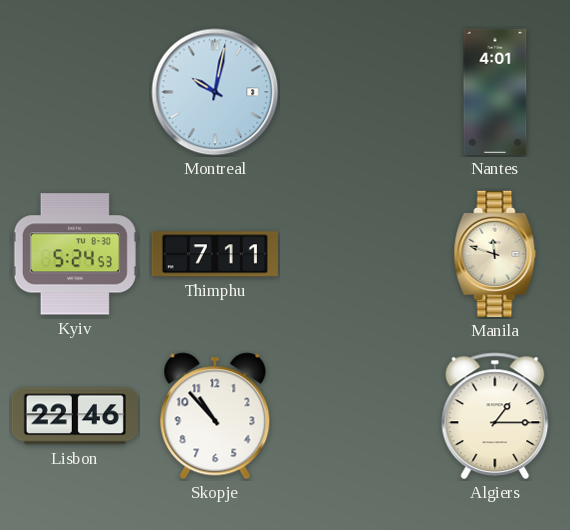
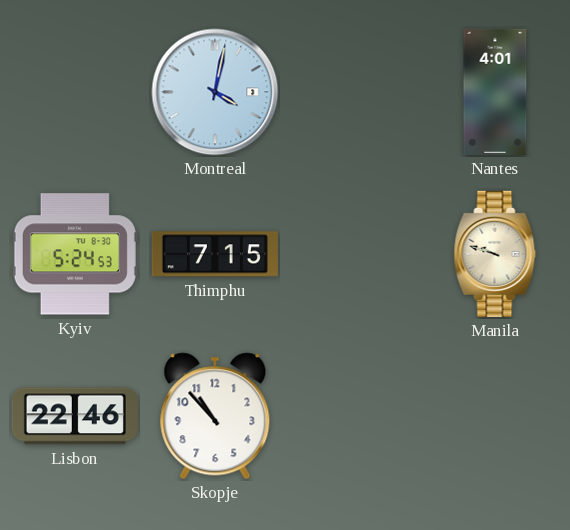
Montreal: 10:02 -> 4:02
Thimphu: 7:11 -> 7:15
Manila: 11:48 -> 9:48
Algiers: 1:15 -> none
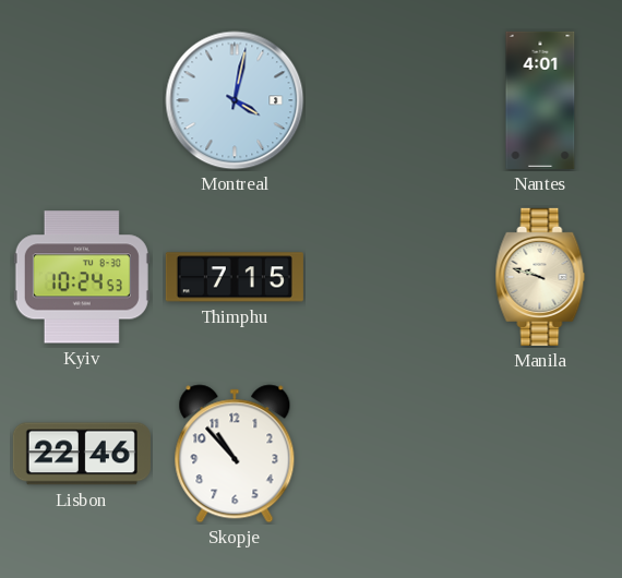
Kyiv: 5:24 -> 10:24
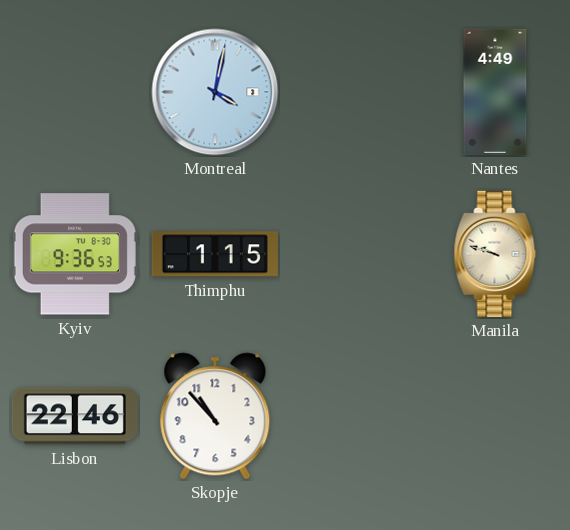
Nantes: 4:01 -> 4:49
Kyiv: 10:24 -> 9:36
Thimphu: 7:15 -> 1:15
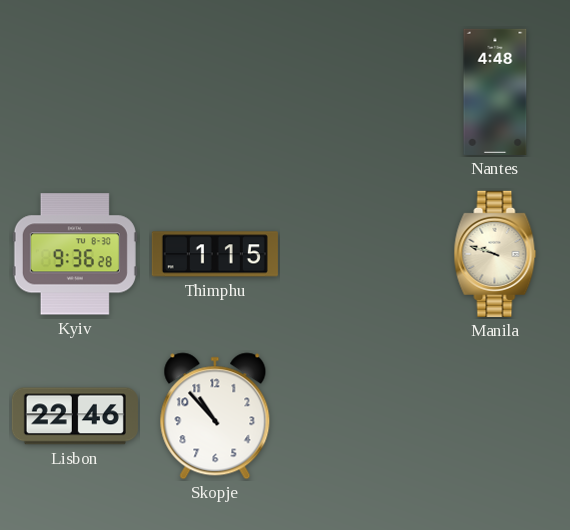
Montreal: 4:02 -> none
Nantes: 4:49 -> 4:48
Kyiv: 9:36:53 -> 9:36:28
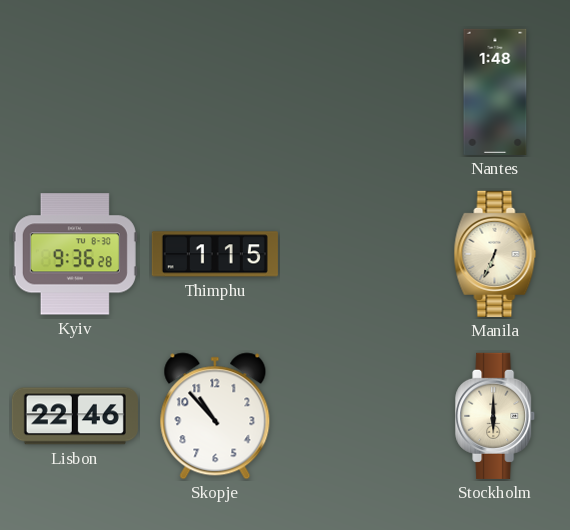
Nantes: 4:48 -> 1:48
Manila: 9:48 -> 6:34
Stockholm: none -> 6:00
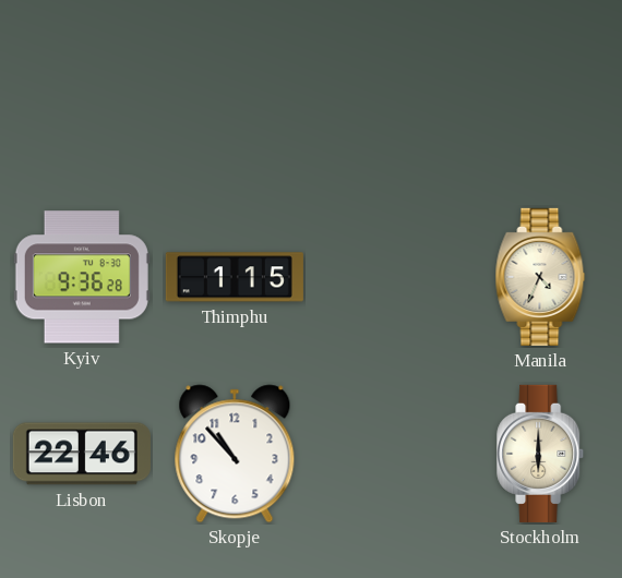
Nantes: 1:48 -> none
Manila: 6:34 -> 4:34
